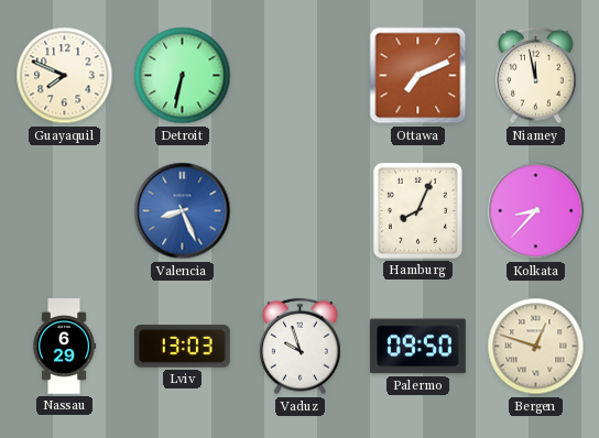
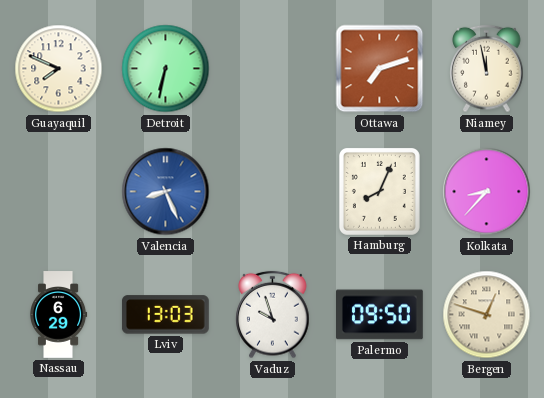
Ottawa: 7:11 -> 7:12
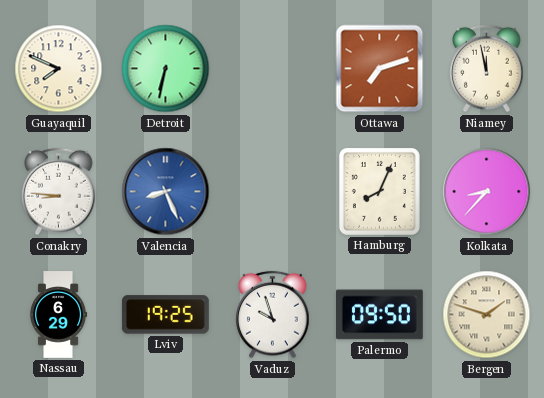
Conakry: none -> 8:46
Lviv: 13:03 -> 19:25
Bergen: 12:48 -> 1:48
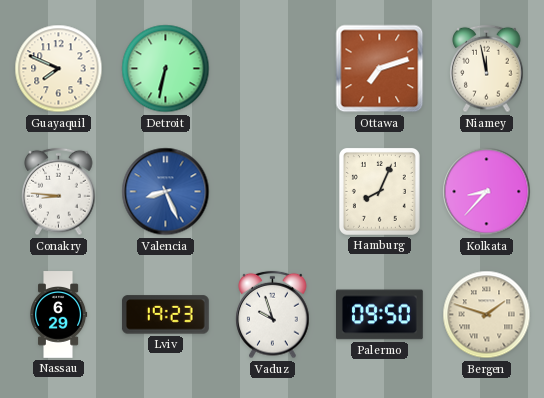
Lviv: 19:25 -> 19:23
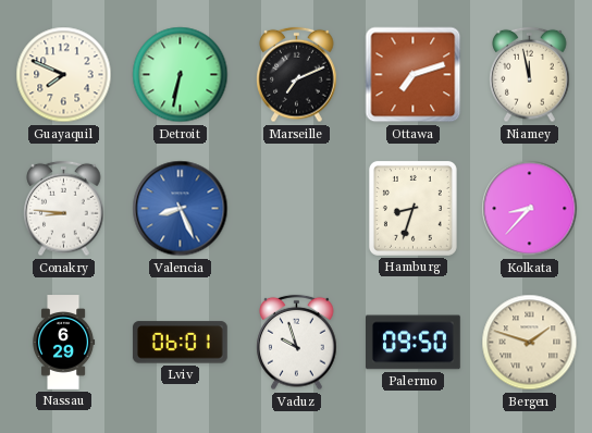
Marseille: none -> 7:11
Hamburg: 8:04 -> 8:33
Lviv: 19:23 -> 06:01
